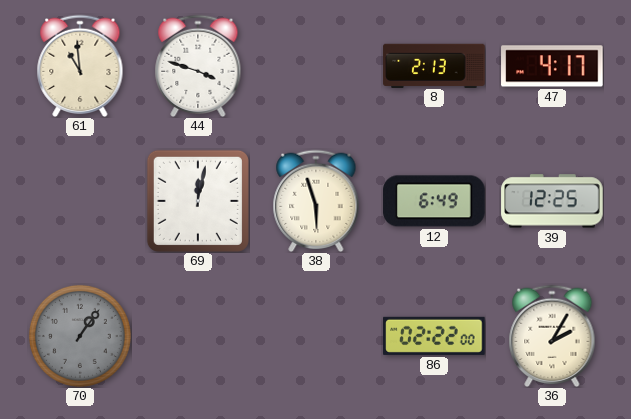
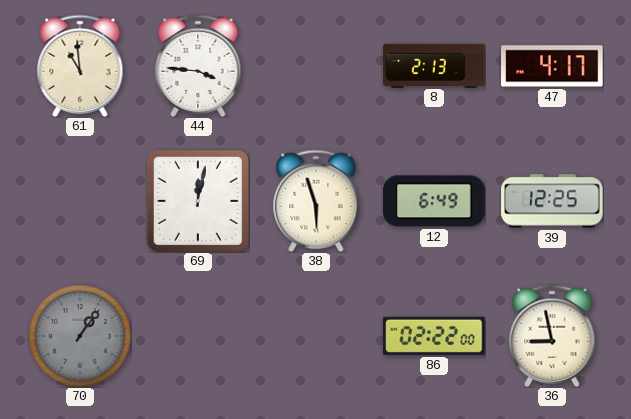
44: 3:48 -> 3:46
36: 2:05 -> 8:58
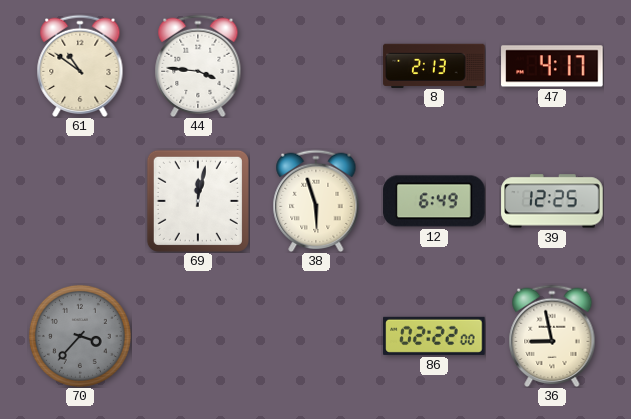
61: 10:59 -> 10:51
70: 1:06 -> 3:37
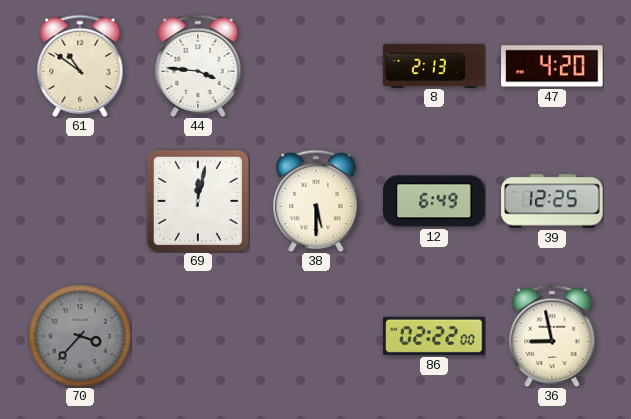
47: 4:17 -> 4:20
38: 5:57 -> 5:30
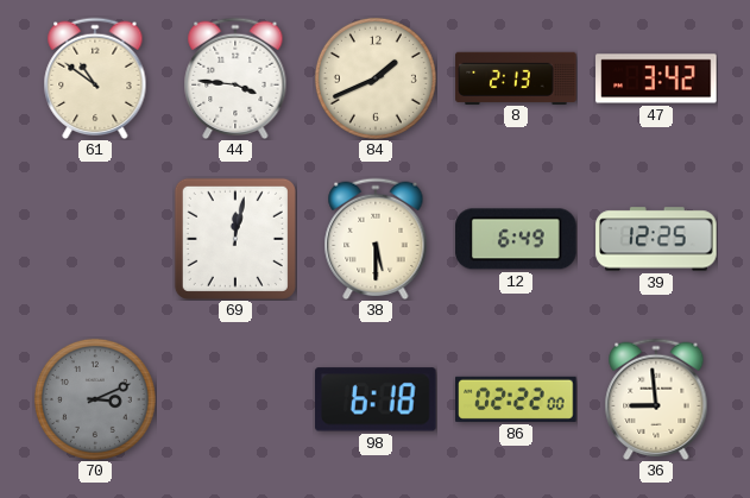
84: none -> 1:41
47: 4:20 -> 3:42
70: 3:37 -> 3:11
98: none -> 6:18
36: 8:58 -> 8:59
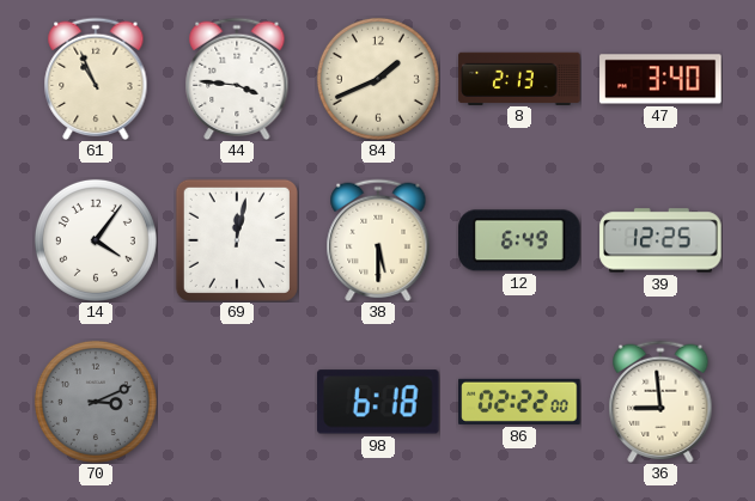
61: 10:51 -> 10:56
47: 3:42 -> 3:40
14: none -> 4:06
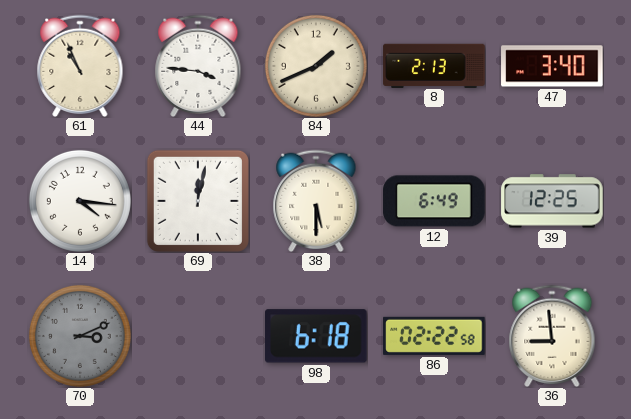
14: 4:06 -> 4:16
86: 02:22:00 -> 02:22:58
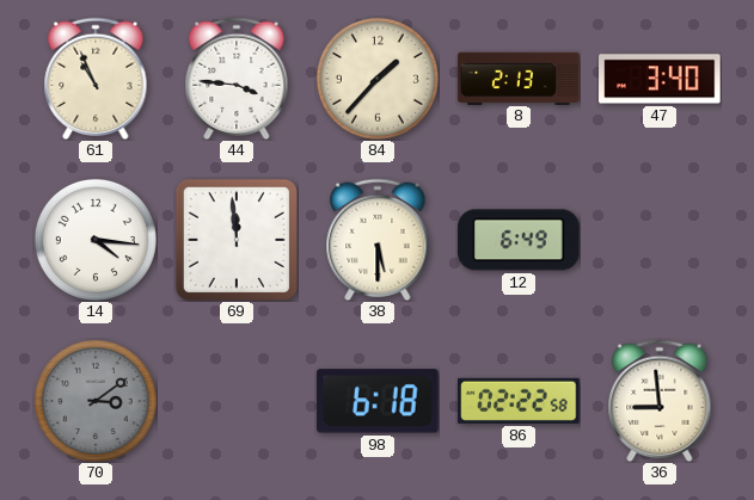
84: 1:41 -> 1:37
69: 12:02 -> 11:59
39: 12:25 -> none
70: 3:11 -> 3:09
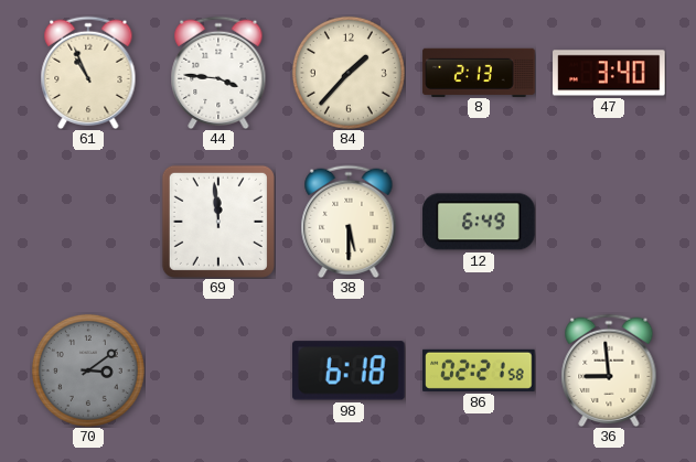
14: 4:16 -> none
86: 02:22 -> 02:21
